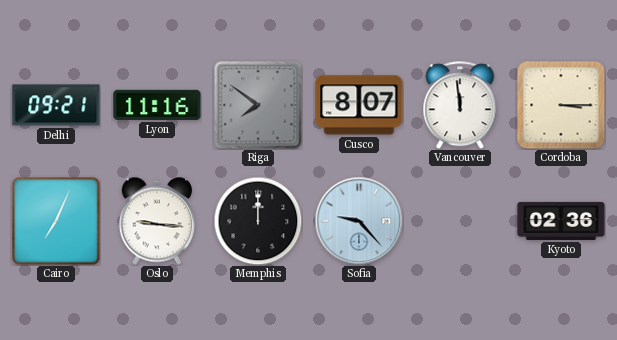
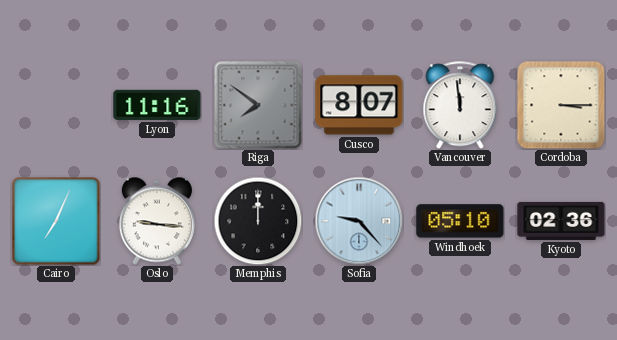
Delhi: 09:21 -> none
Windhoek: none -> 05:10
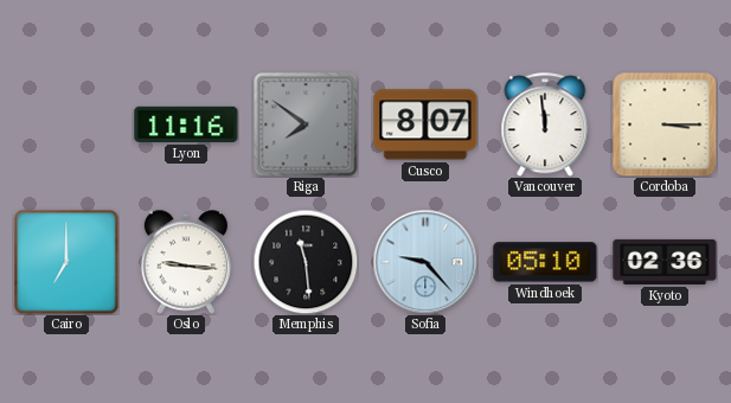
Cairo: 7:04 -> 7:00
Memphis: 12:00 -> 11:29
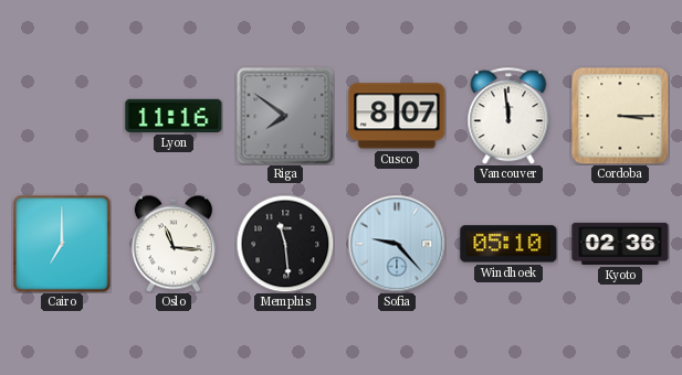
Oslo: 9:16 -> 11:16
